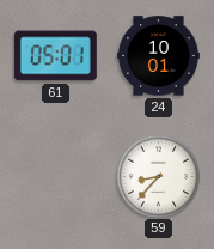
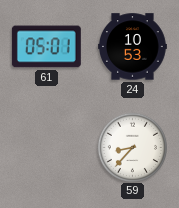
24: 10:01 -> 10:53
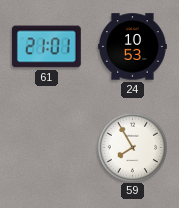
61: 05:01 -> 21:01
59: 8:37 -> 7:55
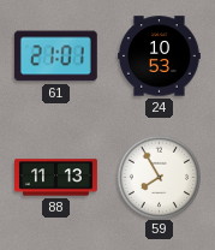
88: none -> 11:13
